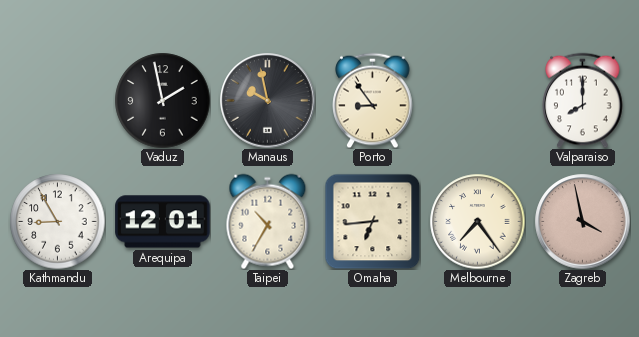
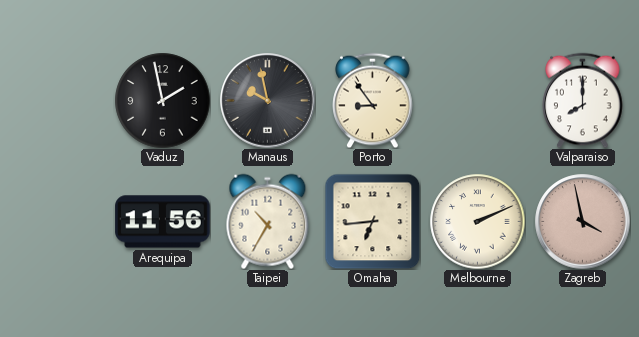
Kathmandu: 8:55 -> none
Arequipa: 12:01 -> 11:56
Melbourne: 7:24 -> 2:11
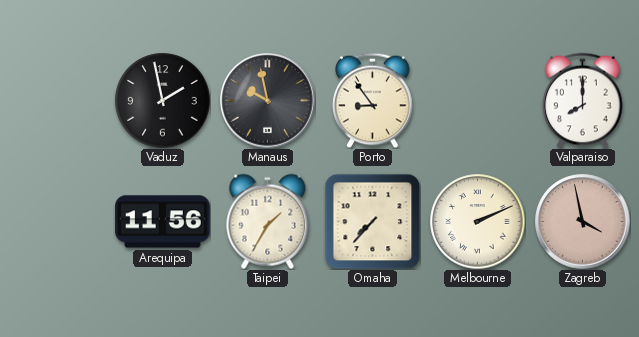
Taipei: 10:35 -> 1:35
Omaha: 6:44 -> 7:37
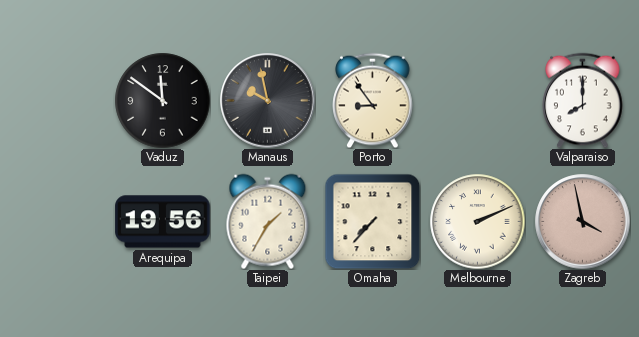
Vaduz: 1:58 -> 11:51
Arequipa: 11:56 -> 19:56
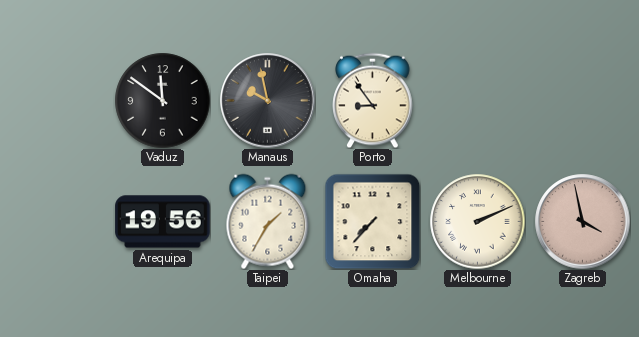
Valparaiso: 8:00 -> none
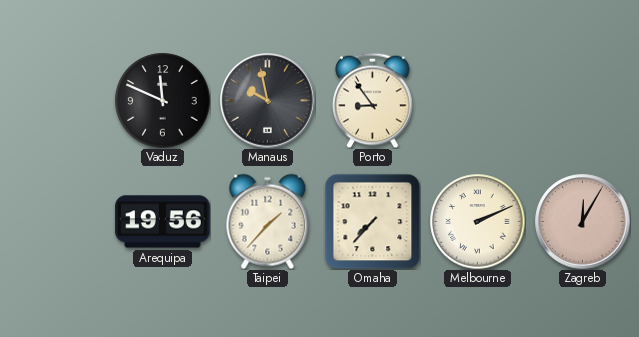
Vaduz: 11:51 -> 11:49
Taipei: 1:35 -> 1:37
Zagreb: 3:58 -> 12:05
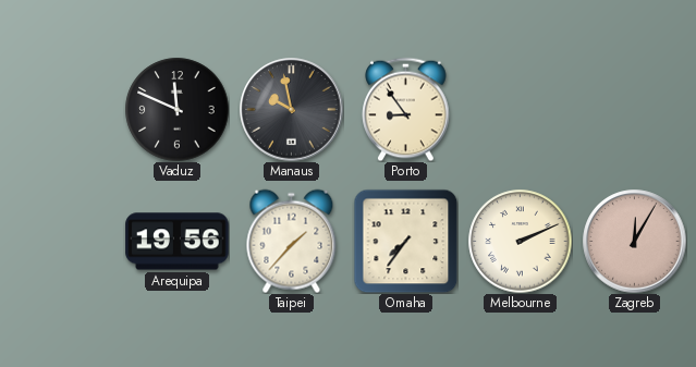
Omaha: 7:37 -> 7:36
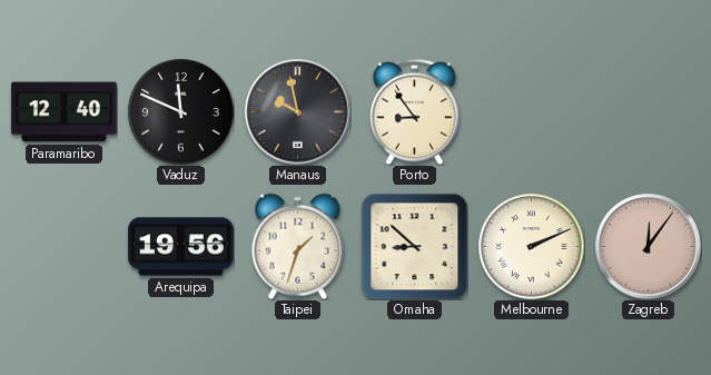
Paramaribo: none -> 12:40
Taipei: 1:37 -> 1:33
Omaha: 7:36 -> 8:52
Zagreb: 12:05 -> 12:06
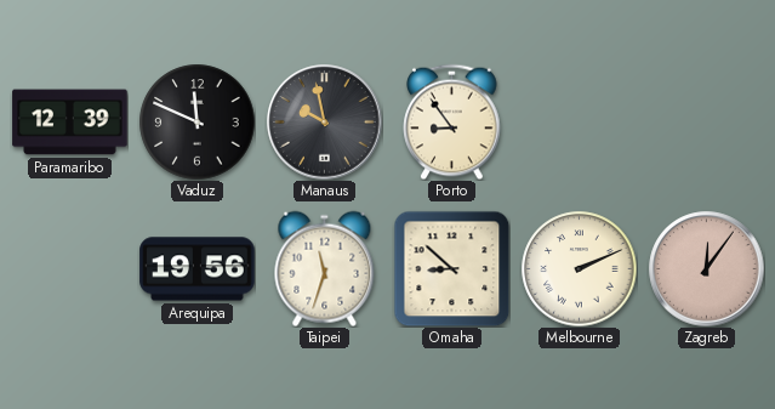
Paramaribo: 12:40 -> 12:39
Taipei: 1:33 -> 11:33
